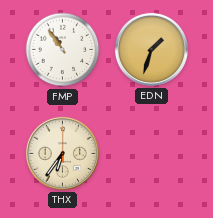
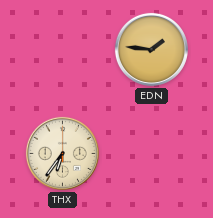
FMP: 10:54 -> none
EDN: 1:33 -> 1:46
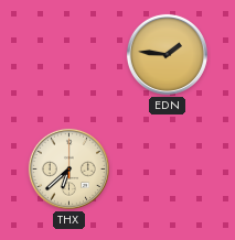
THX: 6:36 -> 6:38
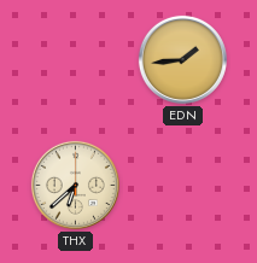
EDN: 1:46 -> 1:44
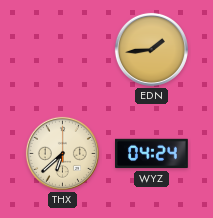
WYZ: none -> 04:24
